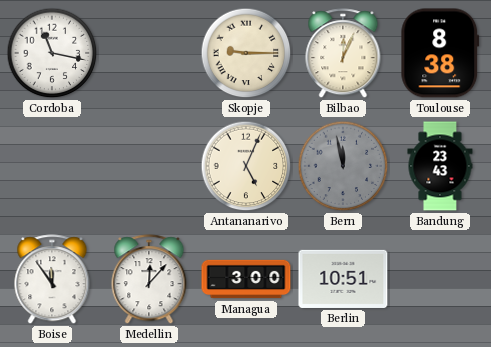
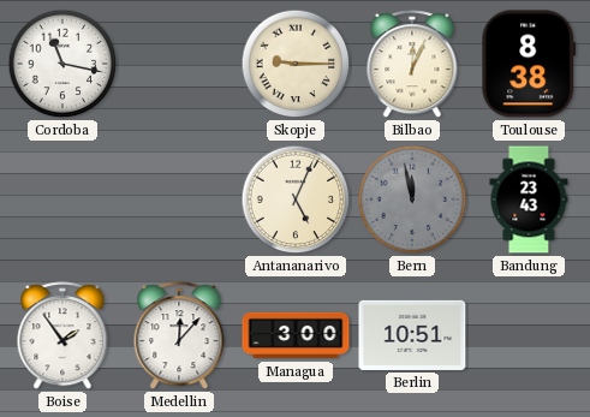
Boise: 11:54 -> 1:54
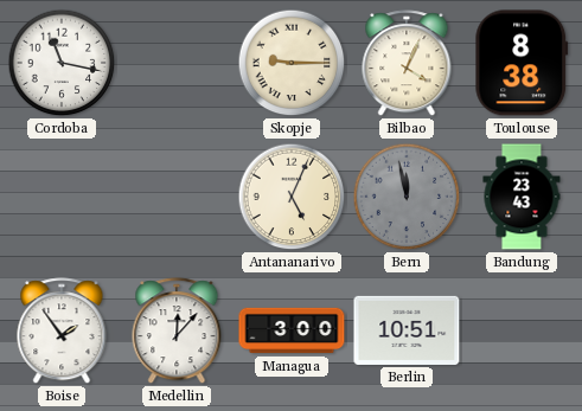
Bilbao: 12:04 -> 4:04
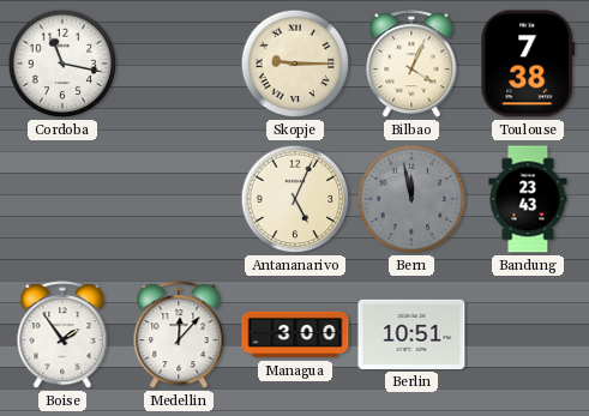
Toulouse: 8:38 -> 7:38
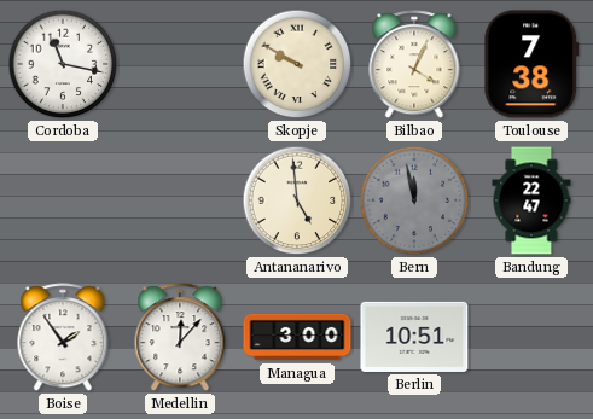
Skopje: 9:15 -> 9:50
Antananarivo: 5:04 -> 4:59
Bandung: 23:43 -> 22:47
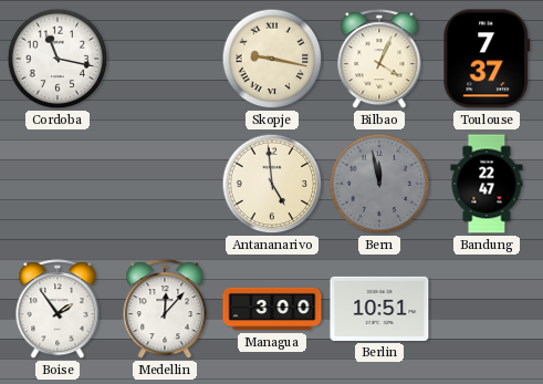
Skopje: 9:50 -> 9:17
Toulouse: 7:38 -> 7:37
